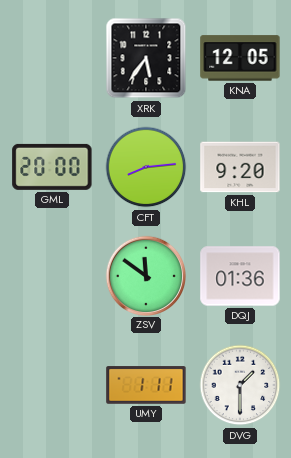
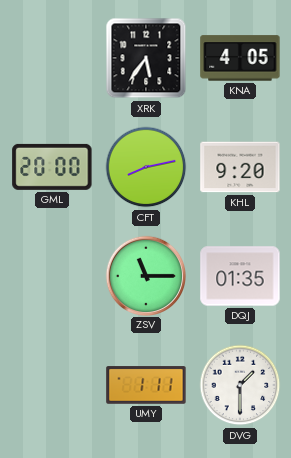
KNA: 12:05 -> 4:05
CFT: 8:14 -> 8:13
ZSV: 11:51 -> 11:15
DQJ: 01:36 -> 01:35
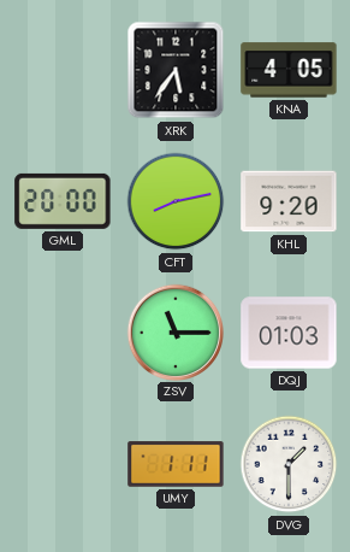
DQJ: 01:35 -> 01:03
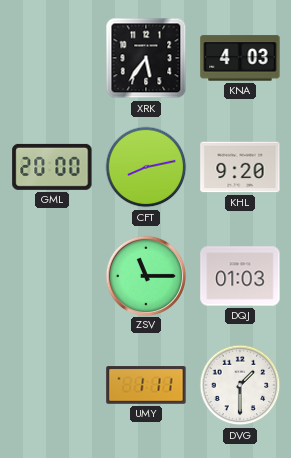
KNA: 4:05 -> 4:03
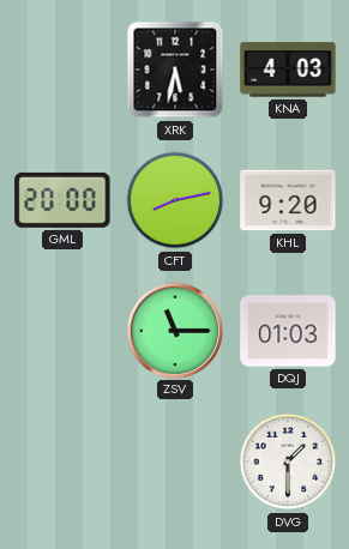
XRK: 5:36 -> 5:32
UMY: 1:11 -> none
